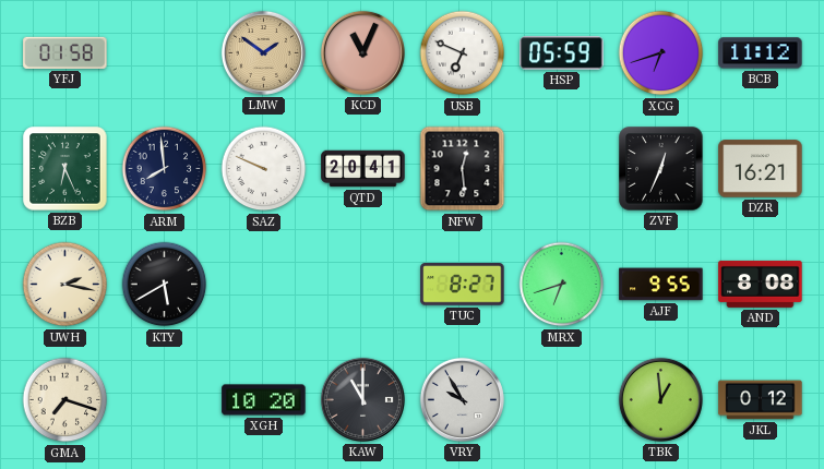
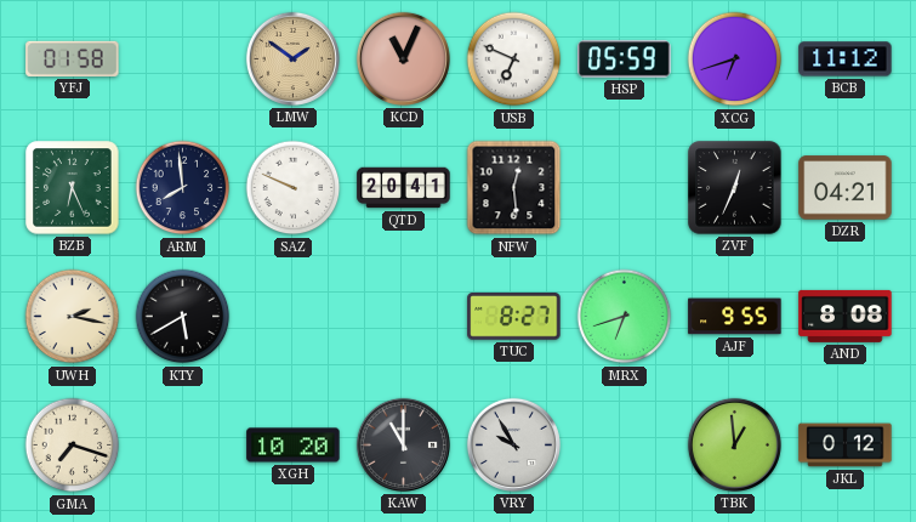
DZR: 16:21 -> 04:21
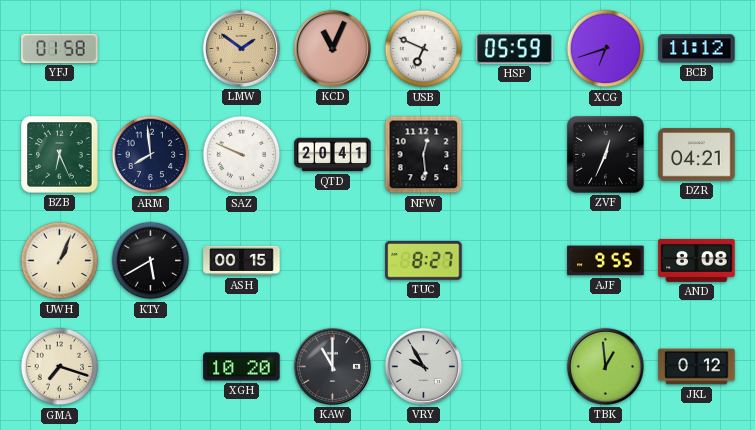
UWH: 2:17 -> 1:04
ASH: none -> 00:15
MRX: 6:42 -> none
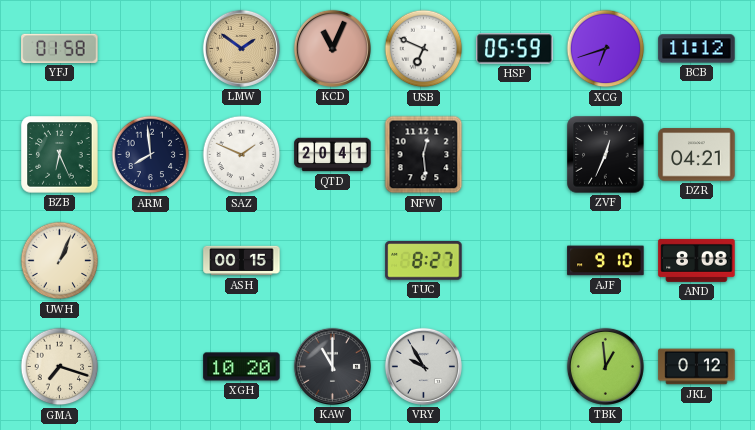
SAZ: 9:49 -> 1:49
KTY: 5:40 -> none
AJF: 9:55 -> 9:10
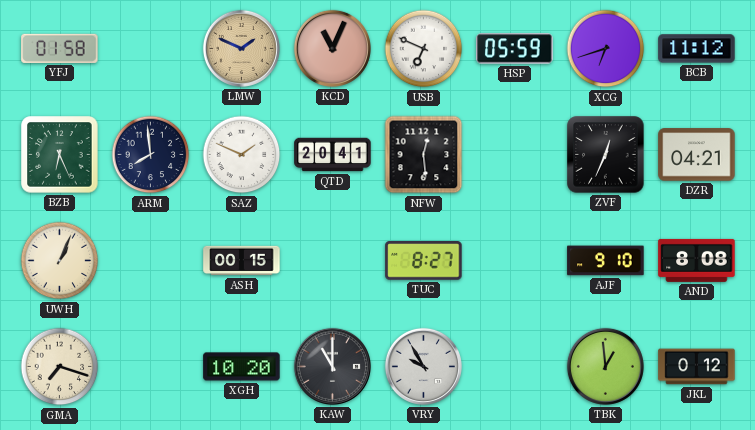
LMW: 1:51 -> 1:49
